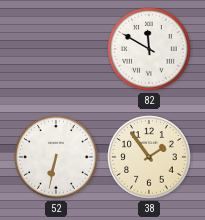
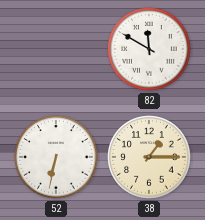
38: 1:54 -> 1:15
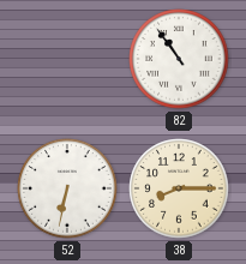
82: 11:50 -> 10:54
38: 1:15 -> 8:15
